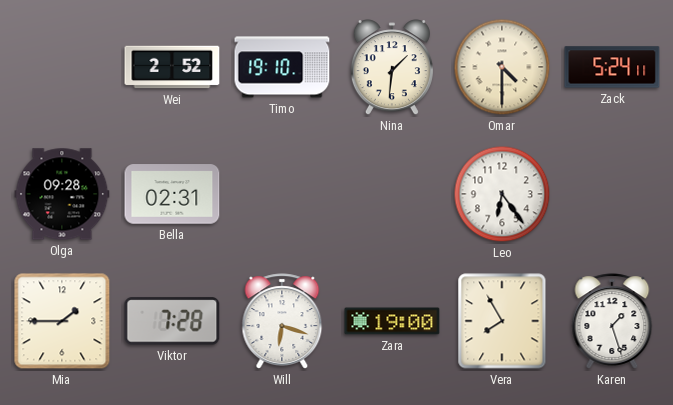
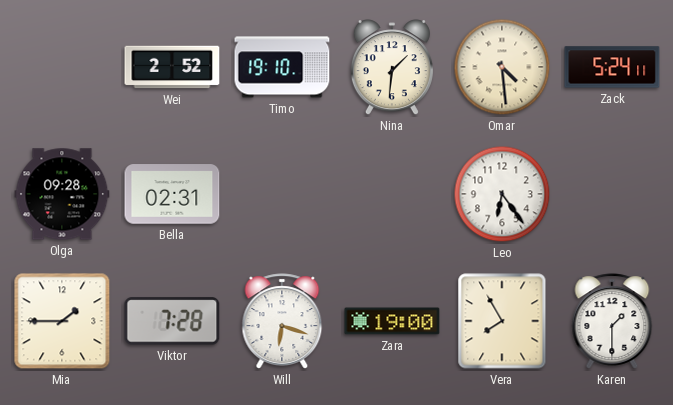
Omar: 4:30 -> 4:29
Karen: 1:27 -> 1:30
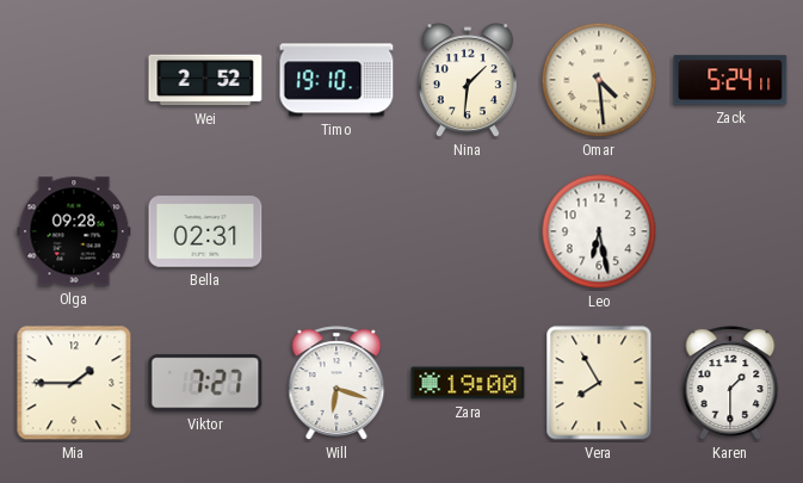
Leo: 6:24 -> 6:28
Viktor: 7:28 -> 7:27
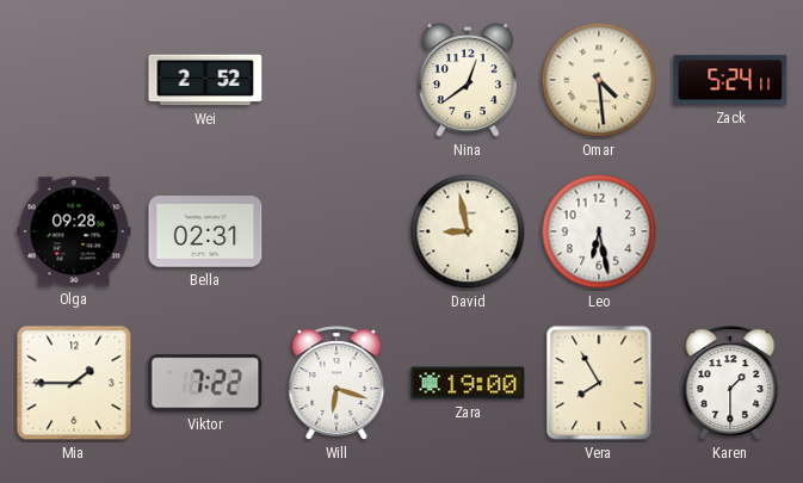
Timo: 19:10 -> none
Nina: 1:31 -> 12:39
David: none -> 8:58
Viktor: 7:27 -> 7:22
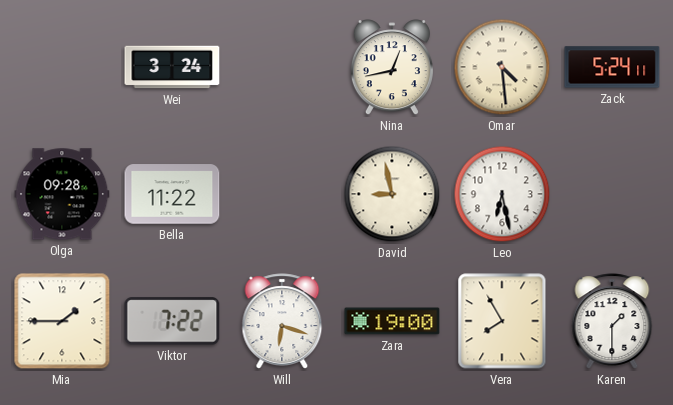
Wei: 2:52 -> 3:24
Nina: 12:39 -> 12:43
Bella: 02:31 -> 11:22
